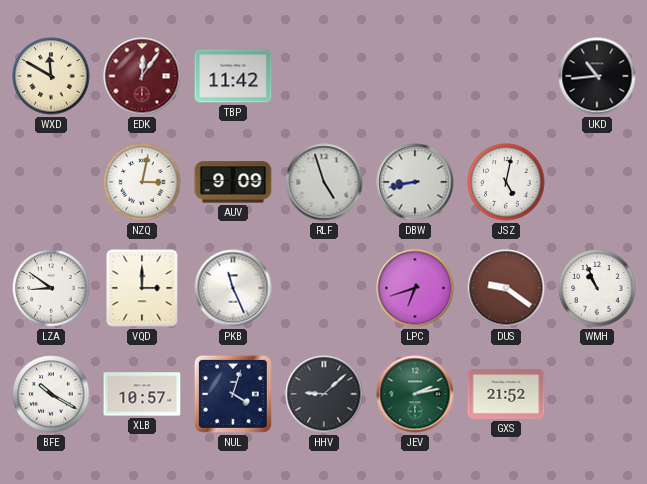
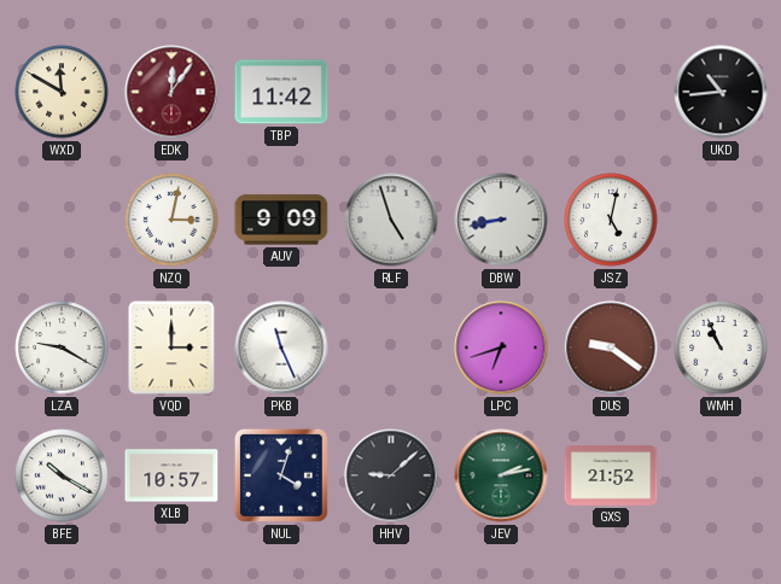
LZA: 8:51 -> 9:20
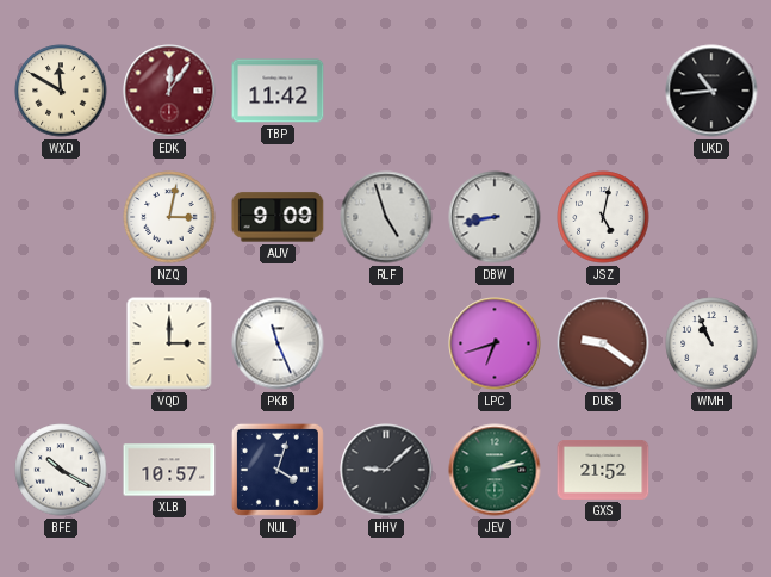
LZA: 9:20 -> none
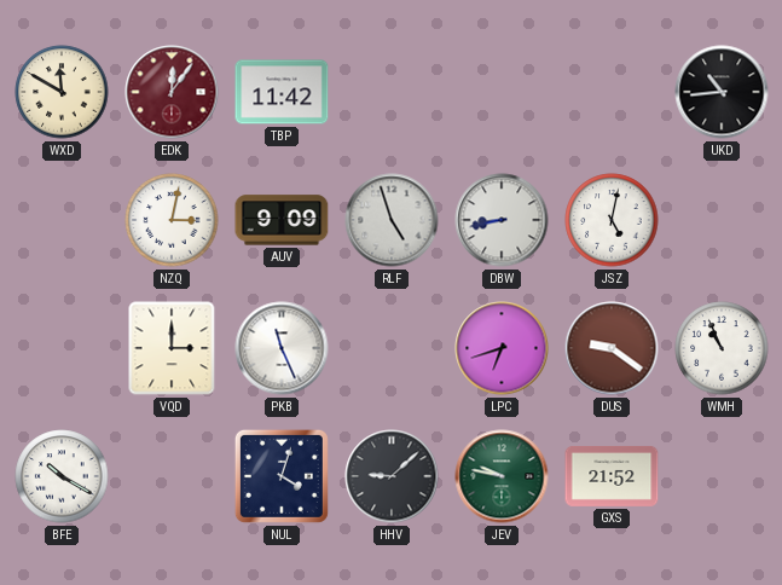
XLB: 10:57 -> none
JEV: 2:13 -> 9:47
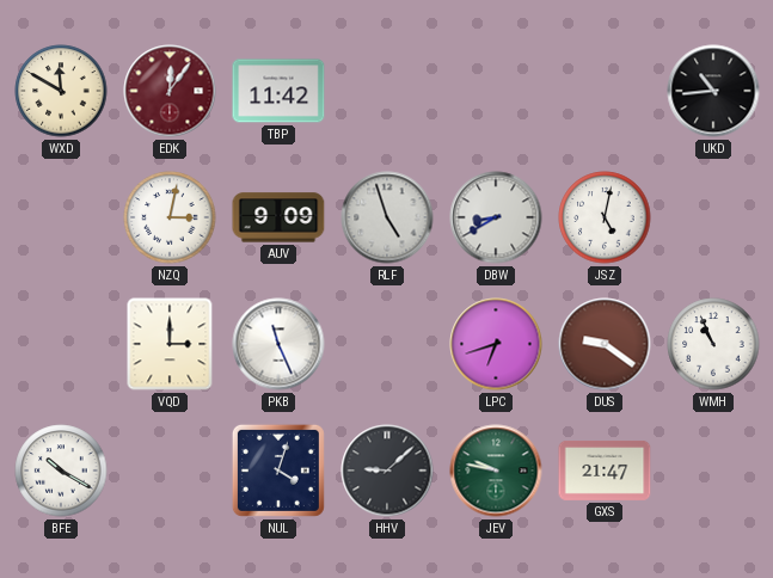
DBW: 8:43 -> 8:40
GXS: 21:52 -> 21:47
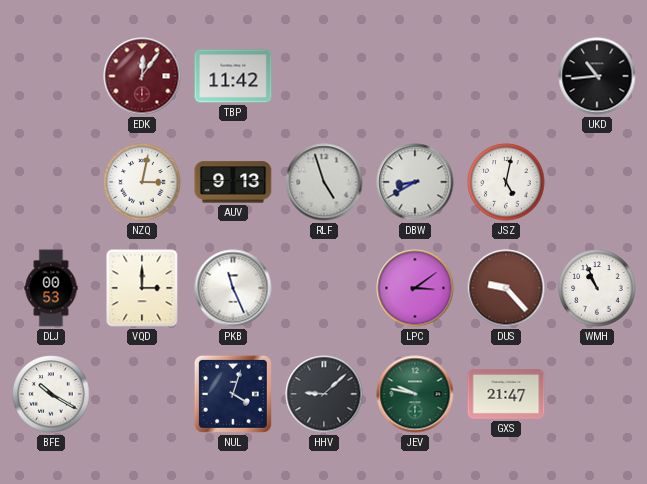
WXD: 11:50 -> none
AUV: 9:09 -> 9:13
DLJ: none -> 00:53
LPC: 6:42 -> 3:09
DUS: 9:21 -> 9:23
